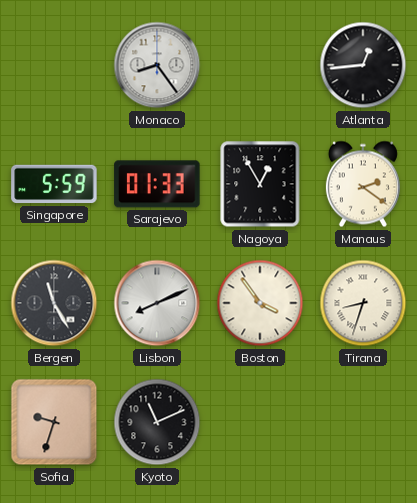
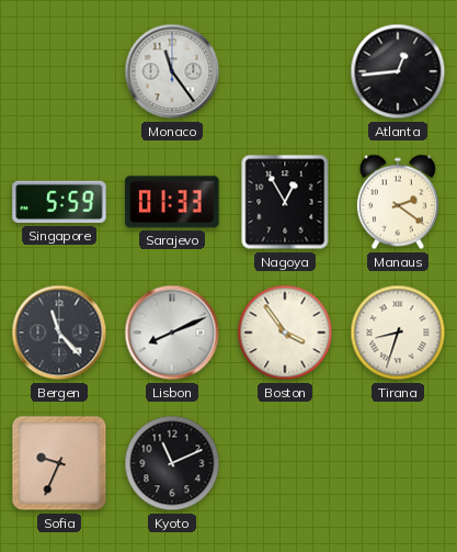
Monaco: 8:24 -> 11:24
Bergen: 11:25 -> 11:23
Sofia: 9:33 -> 9:34
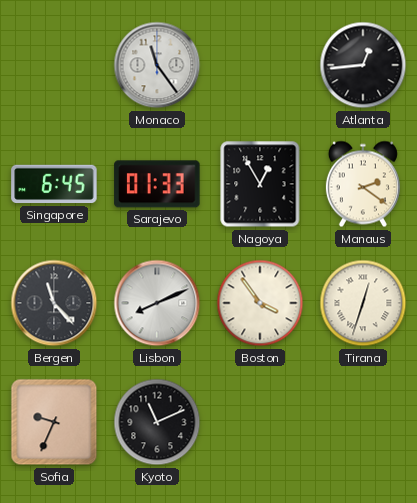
Singapore: 5:59 -> 6:45
Tirana: 8:33 -> 12:33
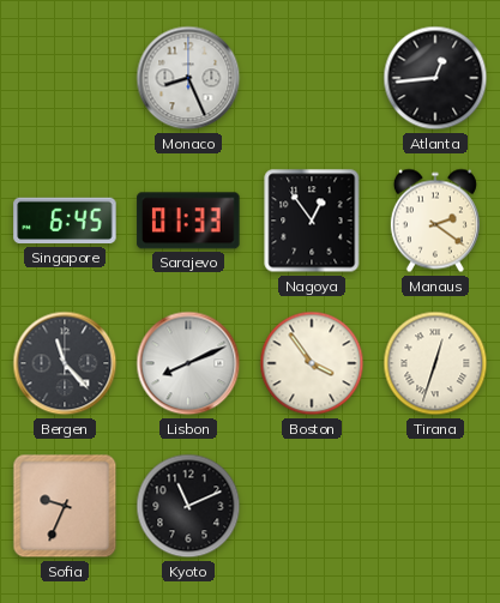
Monaco: 11:24 -> 8:26
Nagoya: 12:55 -> 12:54
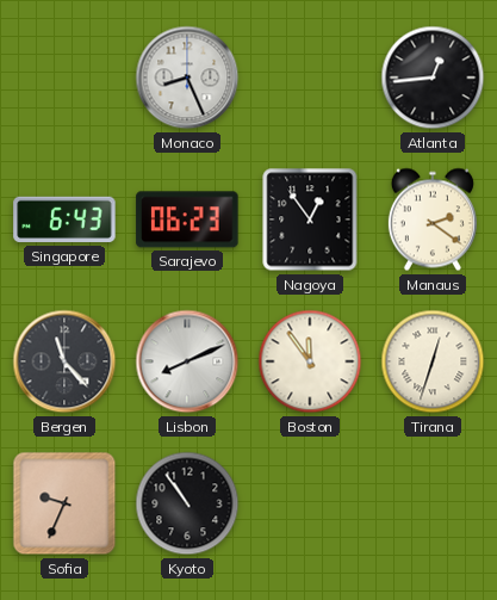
Singapore: 6:45 -> 6:43
Sarajevo: 01:33 -> 06:23
Boston: 3:54 -> 11:54
Kyoto: 11:11 -> 10:54
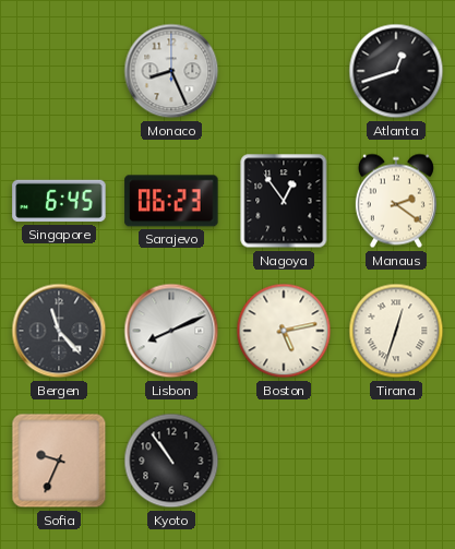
Atlanta: 12:44 -> 12:42
Singapore: 6:43 -> 6:45
Boston: 11:54 -> 5:13
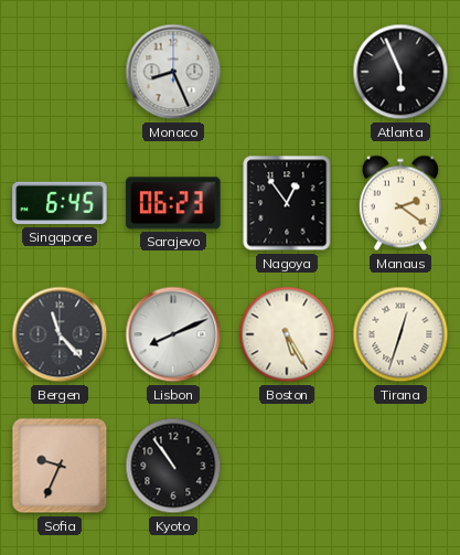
Atlanta: 12:42 -> 5:56
Boston: 5:13 -> 5:25
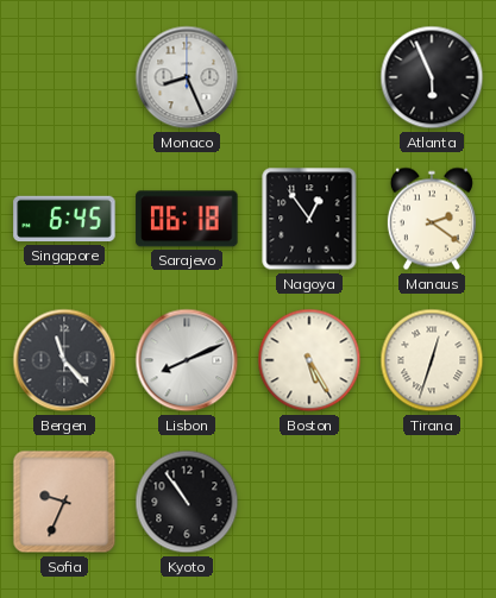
Sarajevo: 06:23 -> 06:18
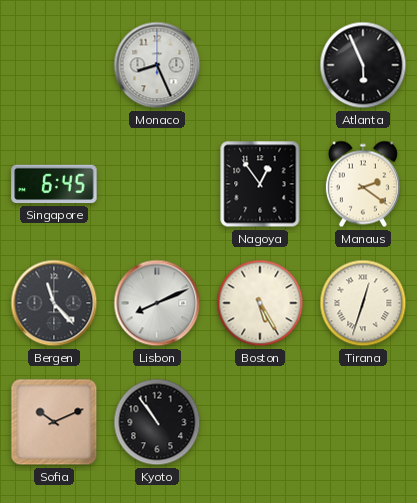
Sarajevo: 06:18 -> none
Sofia: 9:34 -> 10:11
